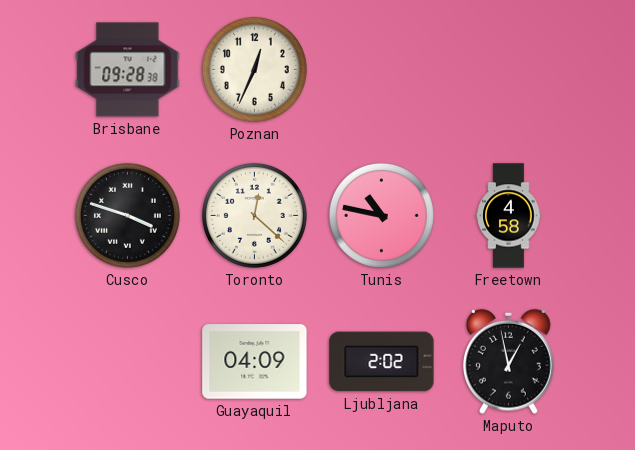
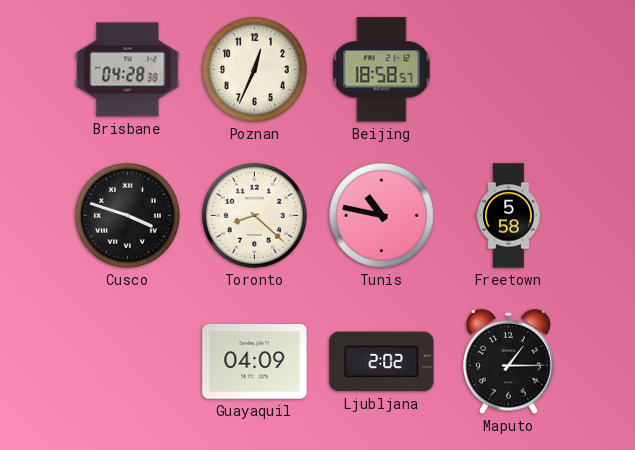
Brisbane: 09:28 -> 04:28
Beijing: none -> 18:58
Toronto: 12:22 -> 8:22
Freetown: 4:58 -> 5:58
Maputo: 12:58 -> 1:15
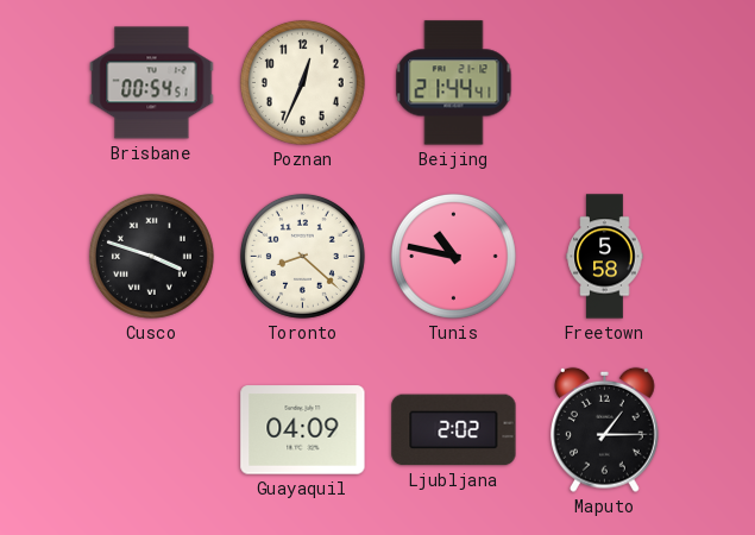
Brisbane: 04:28 -> 00:54
Beijing: 18:58 -> 21:44
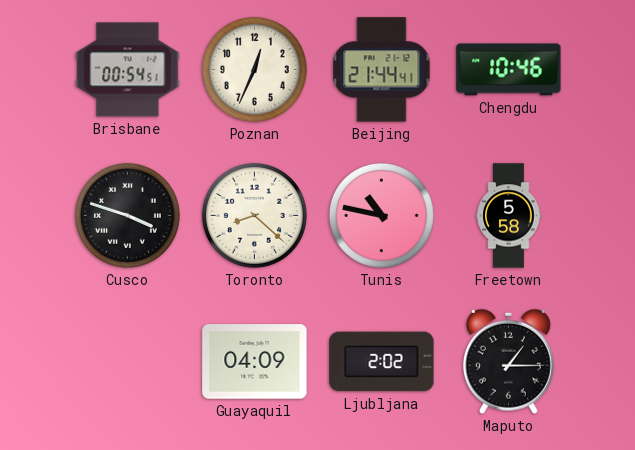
Chengdu: none -> 10:46
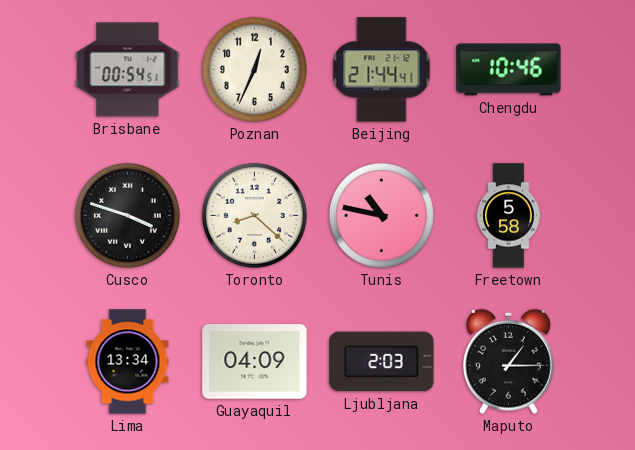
Lima: none -> 13:34
Ljubljana: 2:02 -> 2:03
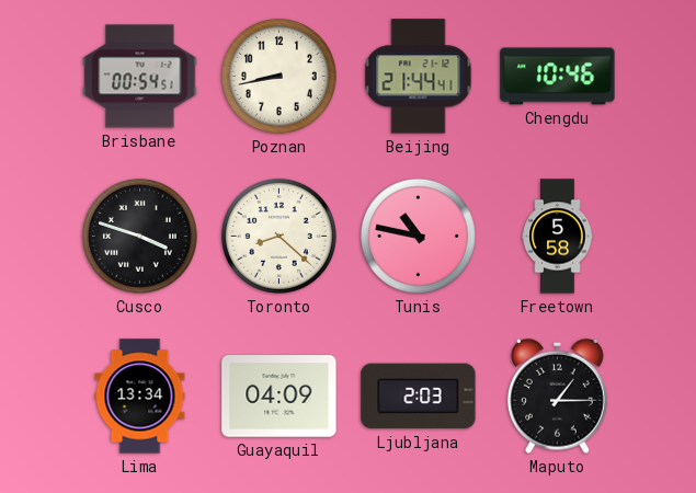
Poznan: 12:34 -> 8:43
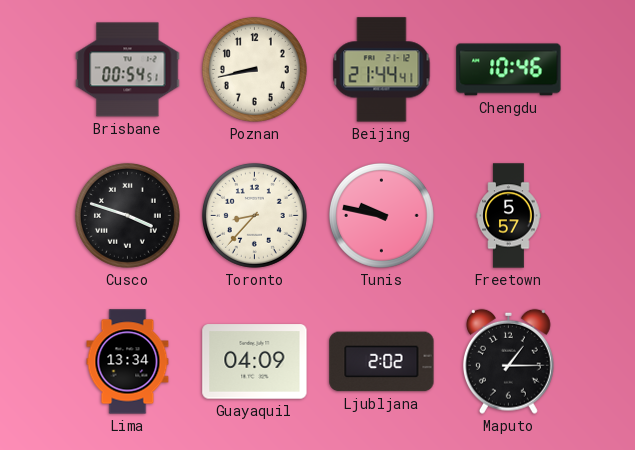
Toronto: 8:22 -> 8:37
Tunis: 10:47 -> 9:47
Freetown: 5:58 -> 5:57
Ljubljana: 2:03 -> 2:02
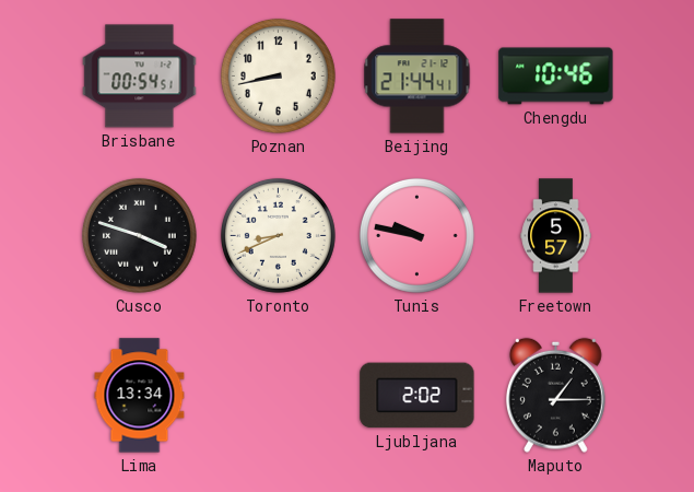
Toronto: 8:37 -> 8:41
Guayaquil: 04:09 -> none
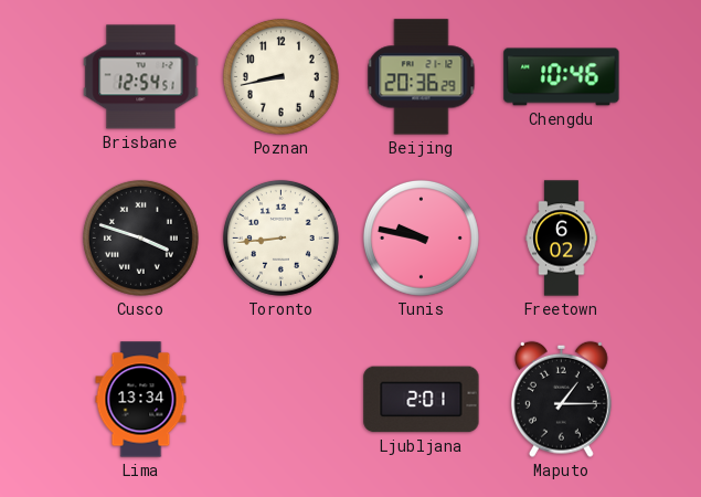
Brisbane: 00:54 -> 12:54
Beijing: 21:44 -> 20:36
Toronto: 8:41 -> 8:44
Freetown: 5:57 -> 6:02
Ljubljana: 2:02 -> 2:01
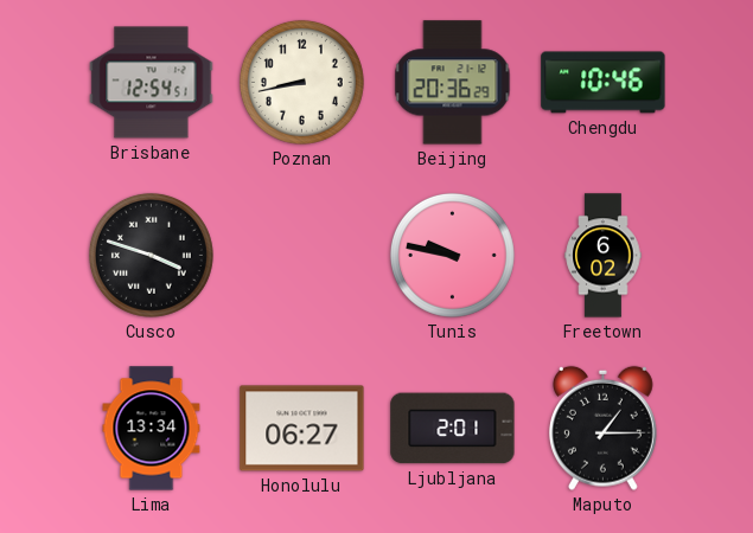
Toronto: 8:44 -> none
Honolulu: none -> 06:27
